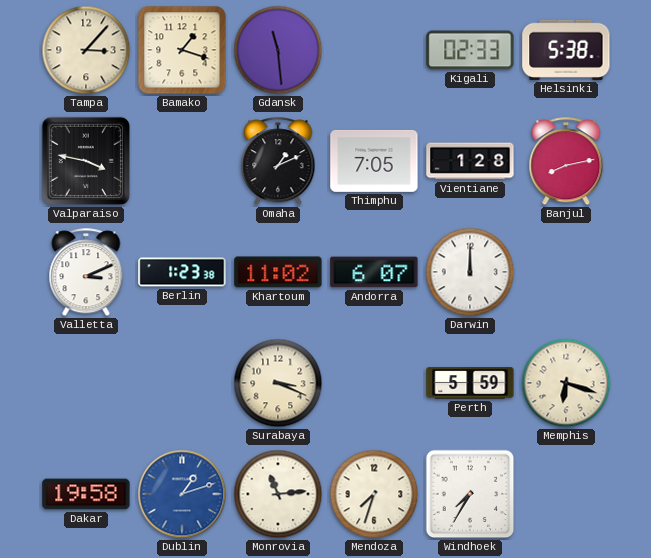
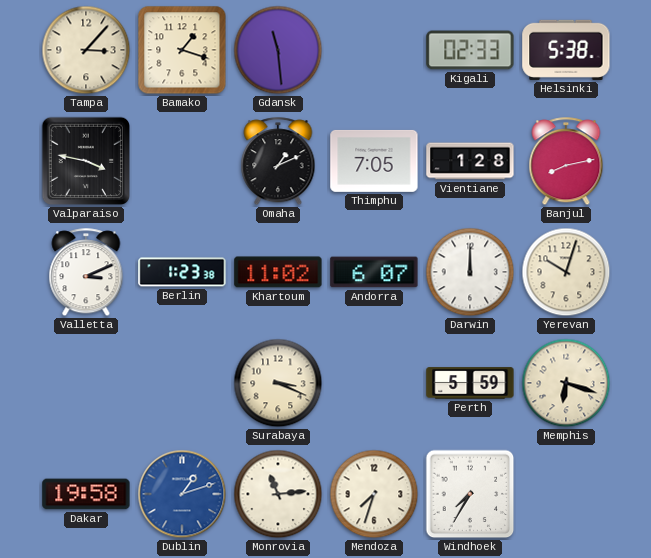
Yerevan: none -> 10:03
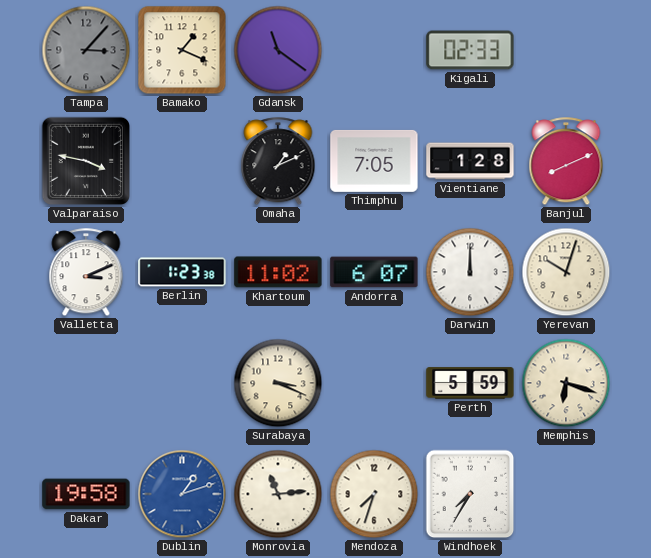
Tampa dial: cream -> grey
Bamako: 1:18 -> 1:19
Gdansk: 11:29 -> 11:21
Helsinki: 5:38 -> none
Banjul: 8:13 -> 8:11
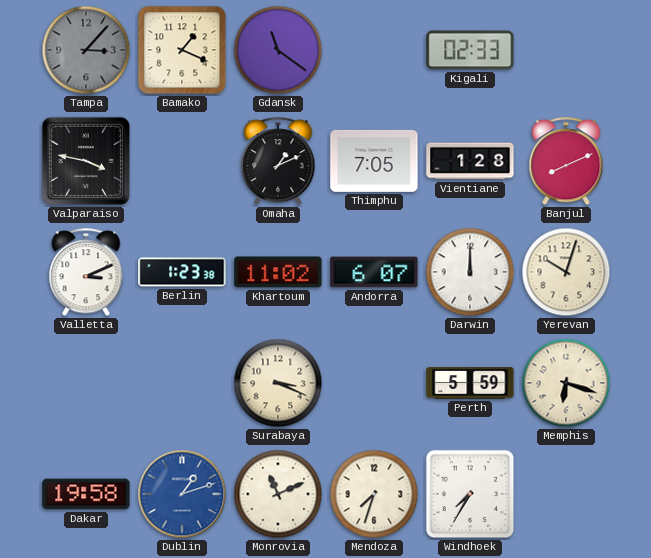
Monrovia: 11:14 -> 11:11
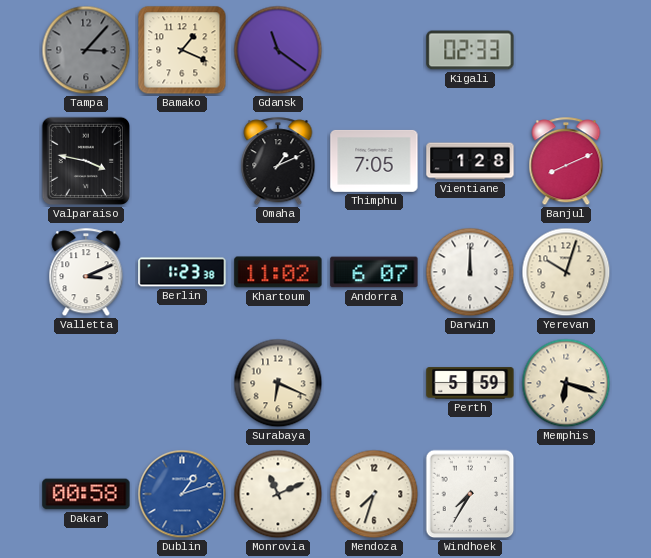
Surabaya: 3:19 -> 6:19
Dakar: 19:58 -> 00:58
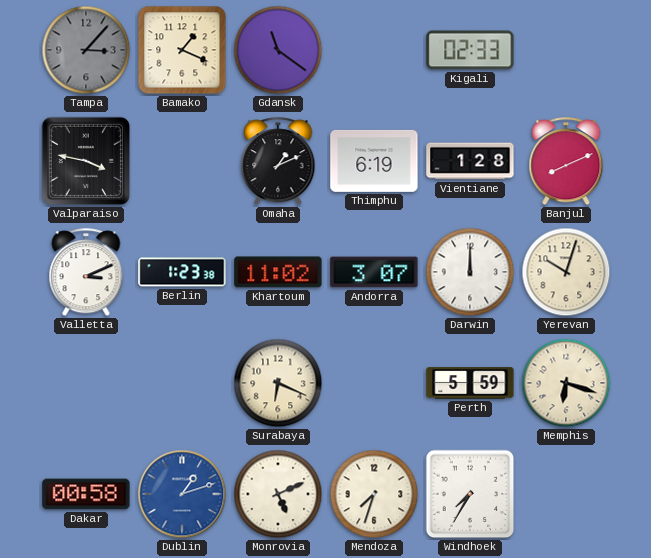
Thimphu: 7:05 -> 6:19
Andorra: 6:07 -> 3:07
Monrovia: 11:11 -> 5:11
